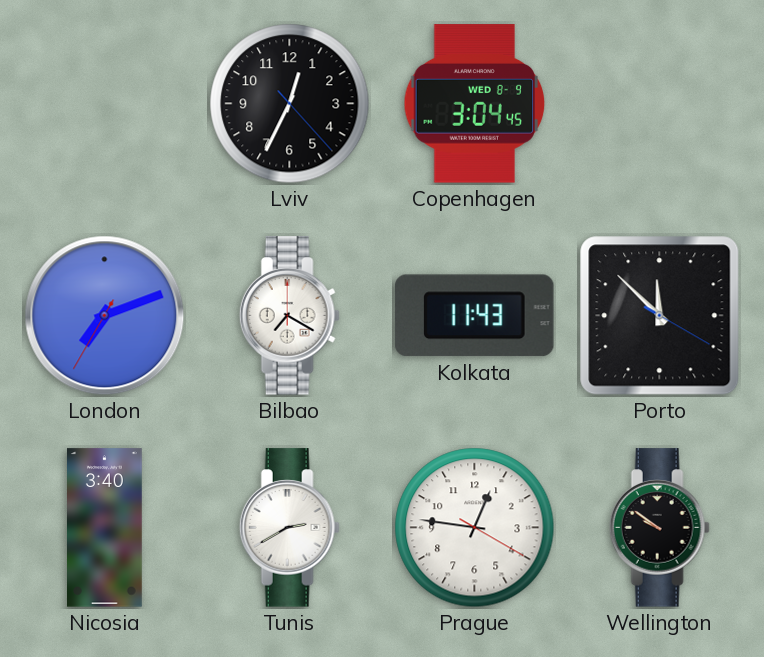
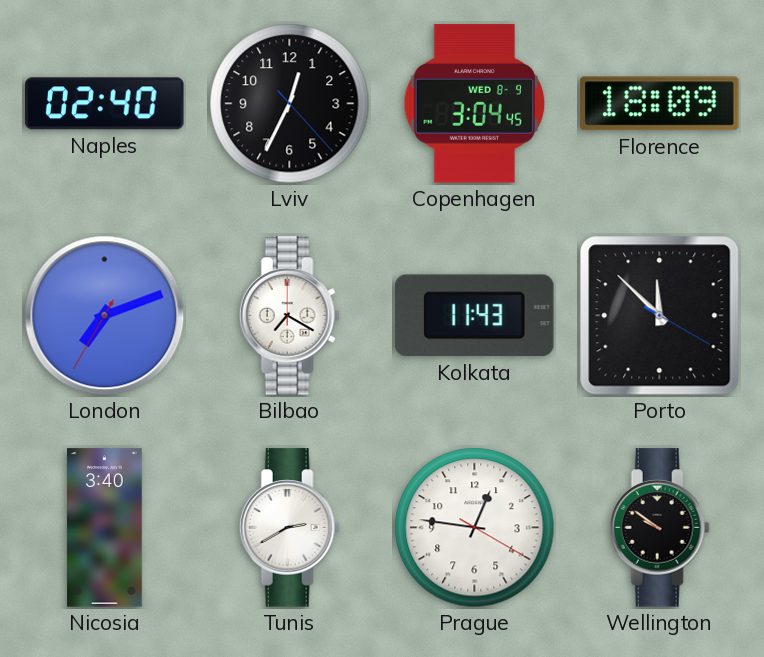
Naples: none -> 02:40
Florence: none -> 18:09
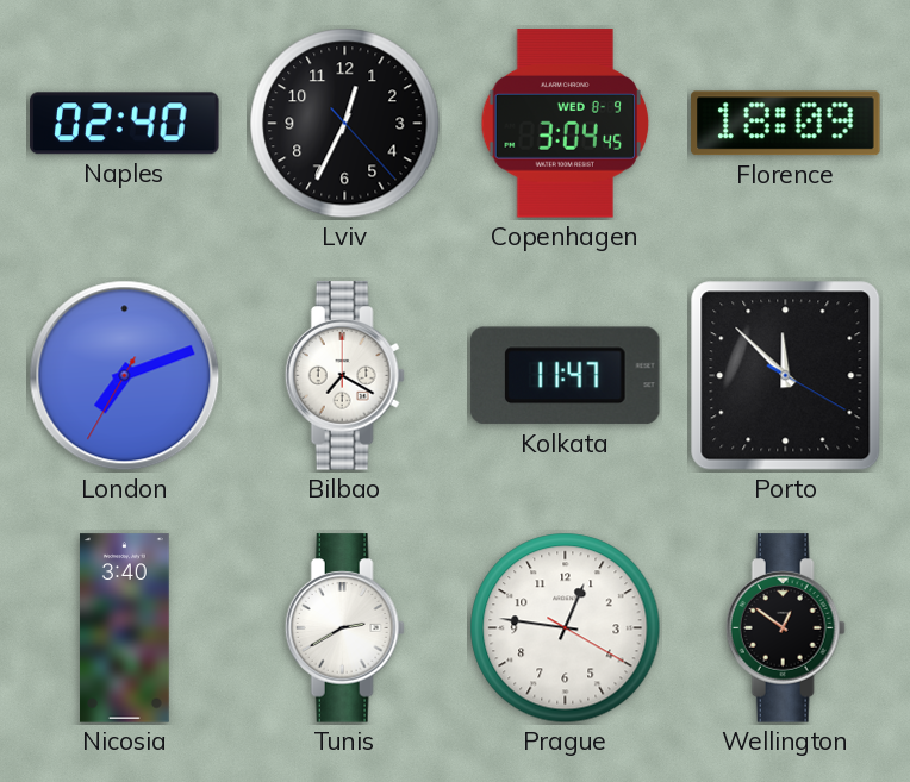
Kolkata: 11:43 -> 11:47
Wellington: 9:51 -> 12:51
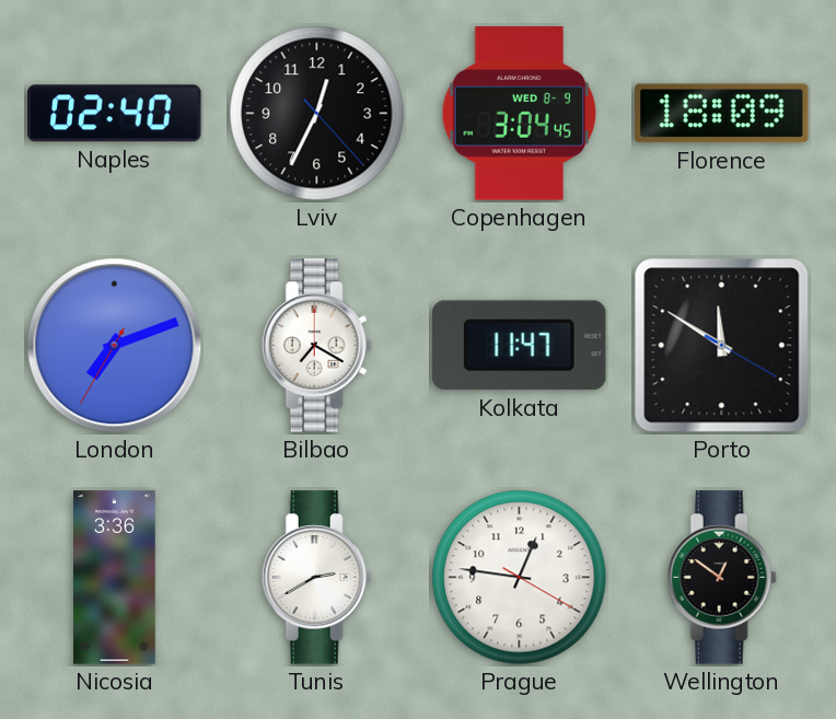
Porto: 11:52 -> 11:50
Nicosia: 3:40 -> 3:36
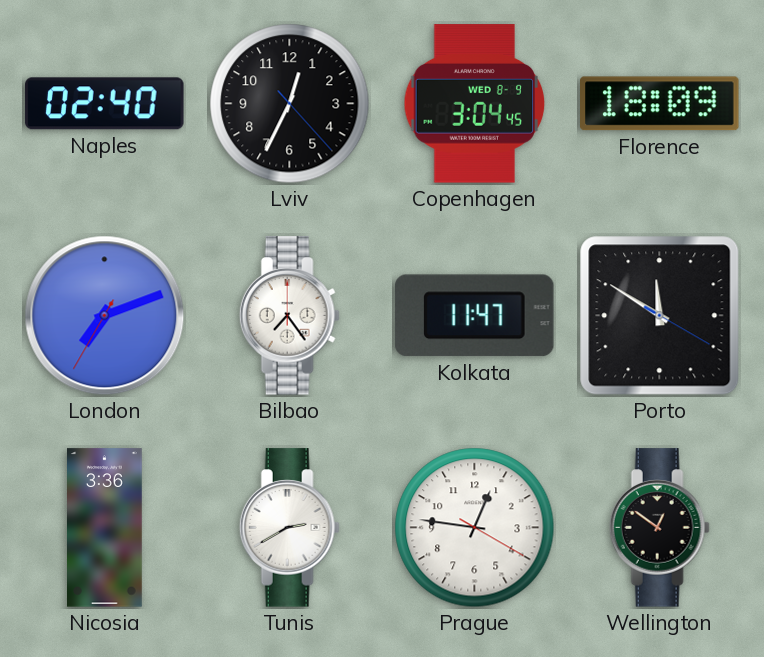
Bilbao: 7:20 -> 7:24
